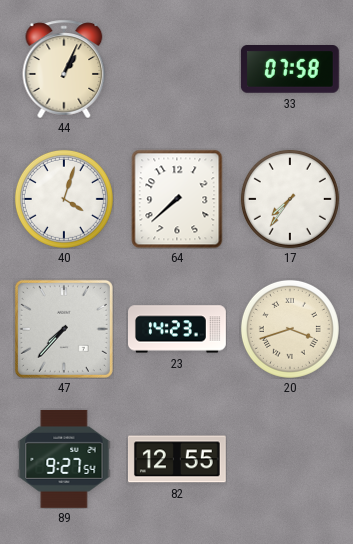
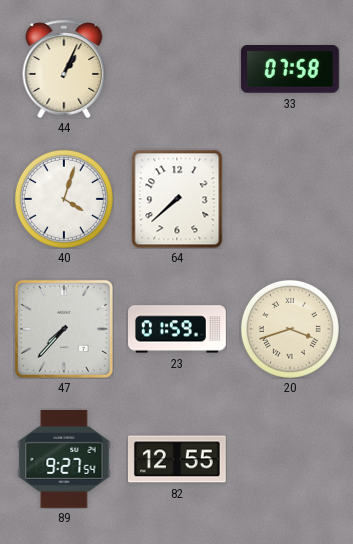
17: 7:36 -> none
23: 14:23 -> 01:59
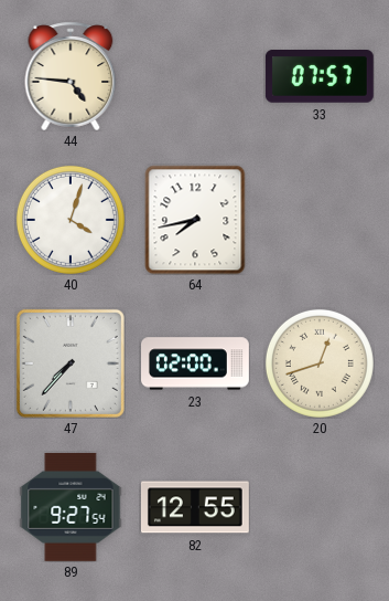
44: 1:04 -> 4:46
33: 07:58 -> 07:57
64: 7:38 -> 7:43
23: 01:59 -> 02:00
20: 3:42 -> 12:42
